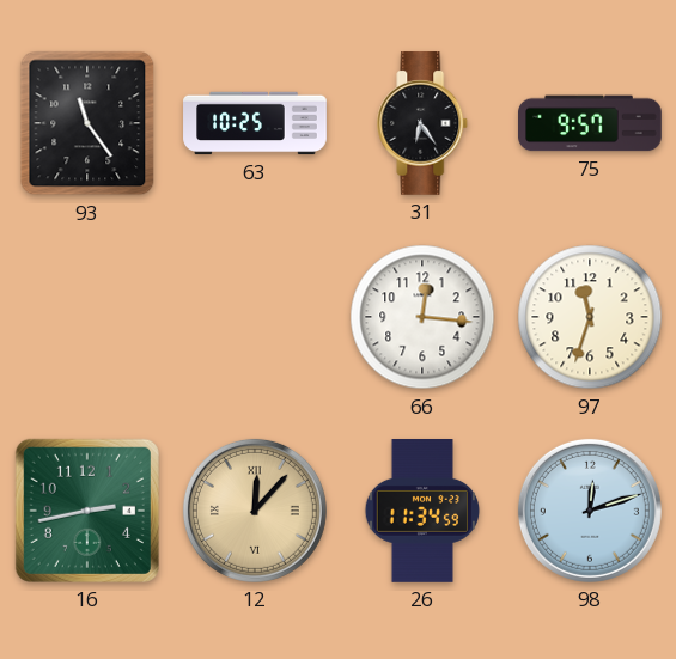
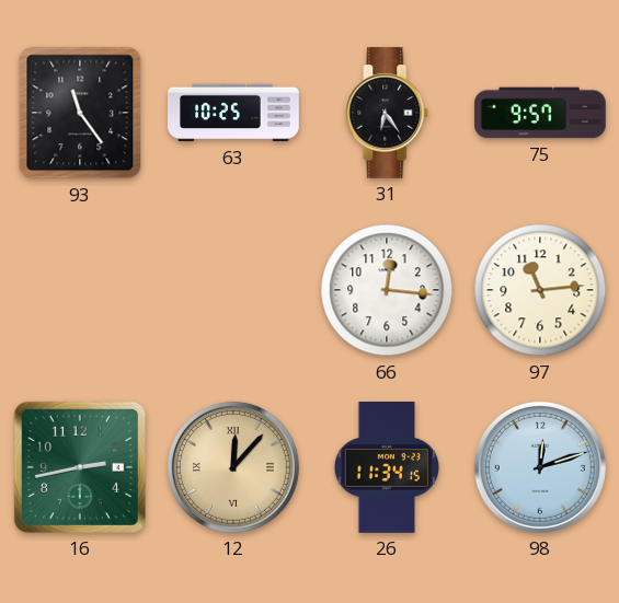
97: 11:33 -> 11:14
26: 11:34:59 -> 11:34:15
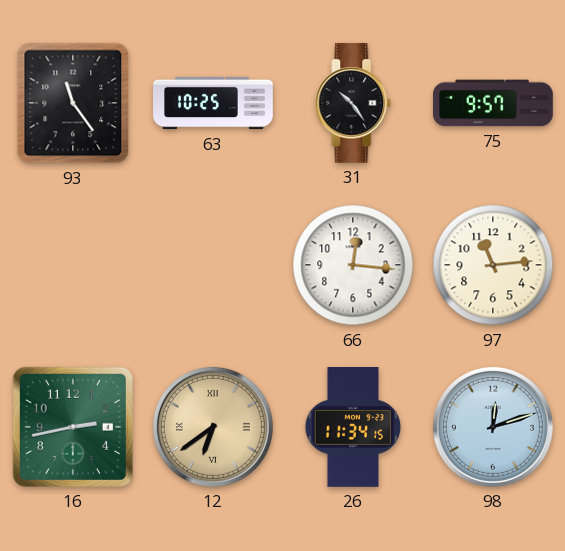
31: 6:24 -> 10:24
12: 12:07 -> 6:39
